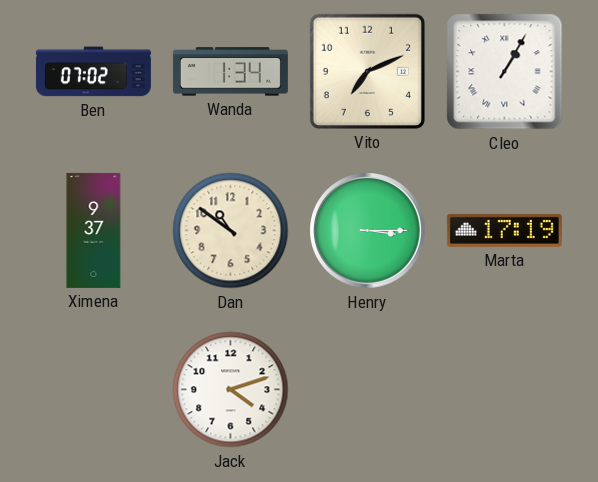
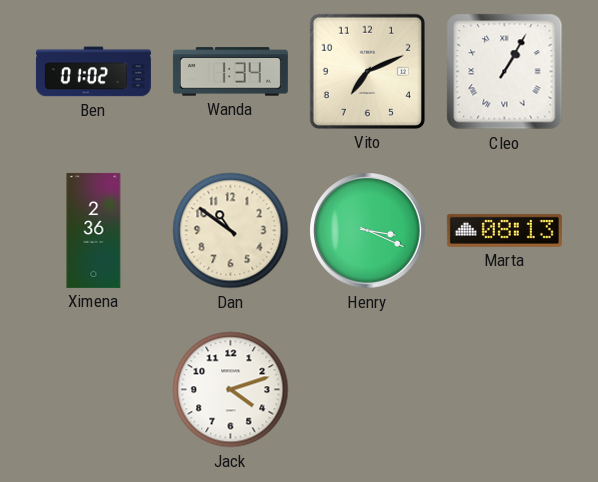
Ben: 07:02 -> 01:02
Ximena: 9:37 -> 2:36
Henry: 3:15 -> 3:19
Marta: 17:19 -> 08:13
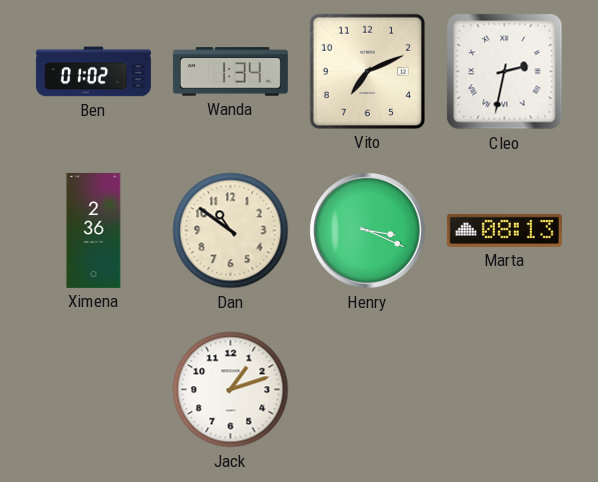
Cleo: 1:05 -> 2:32
Jack: 4:12 -> 1:12
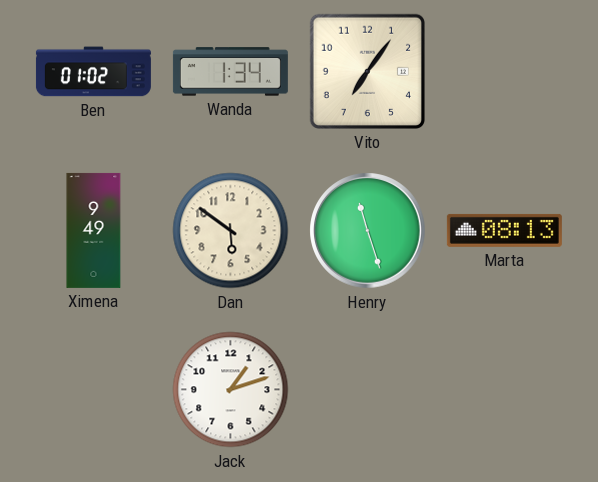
Vito: 7:11 -> 7:06
Cleo: 2:32 -> none
Ximena: 2:36 -> 9:49
Dan: 10:51 -> 5:51
Henry: 3:19 -> 11:27
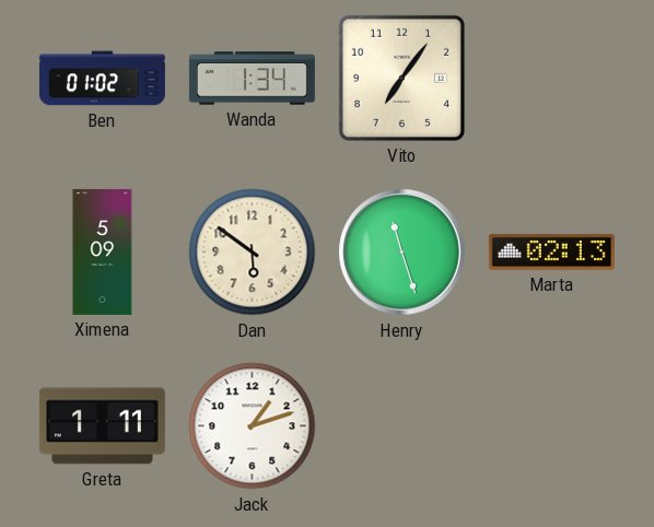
Ximena: 9:49 -> 5:09
Marta: 08:13 -> 02:13
Greta: none -> 1:11
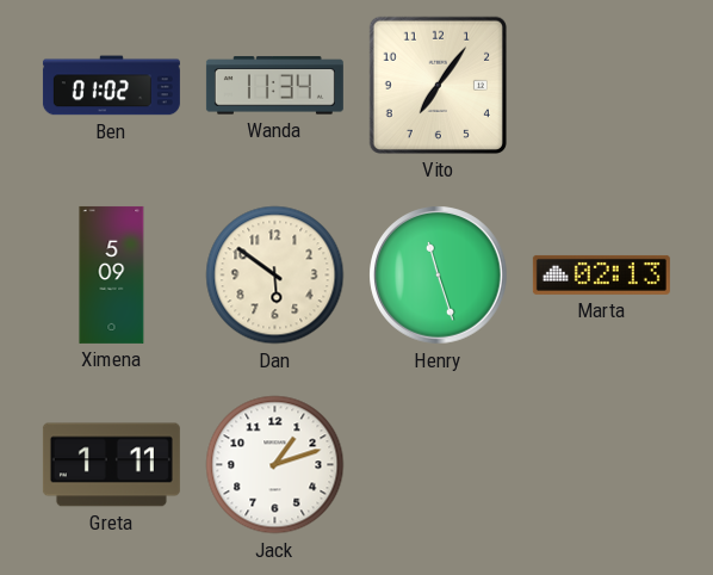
Wanda: 1:34 -> 11:34
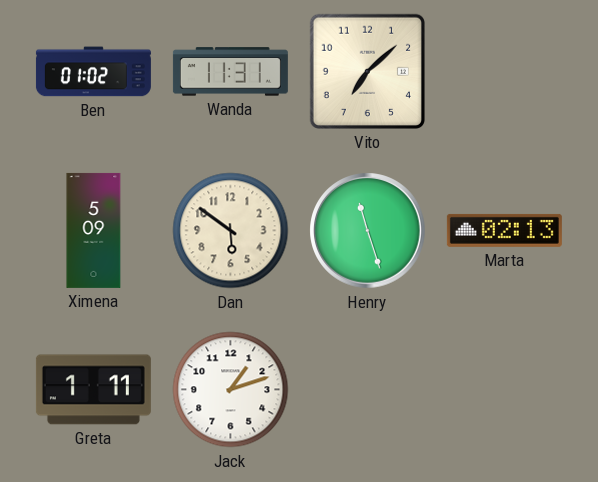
Wanda: 11:34 -> 11:31
Vito: 7:06 -> 7:08
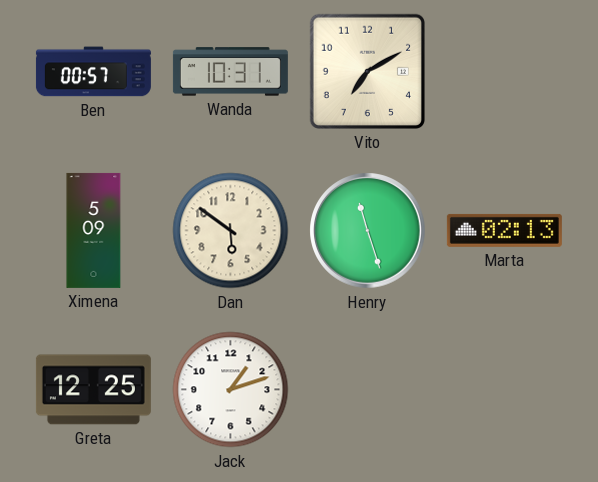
Ben: 01:02 -> 00:57
Wanda: 11:31 -> 10:31
Vito: 7:08 -> 7:10
Greta: 1:11 -> 12:25
